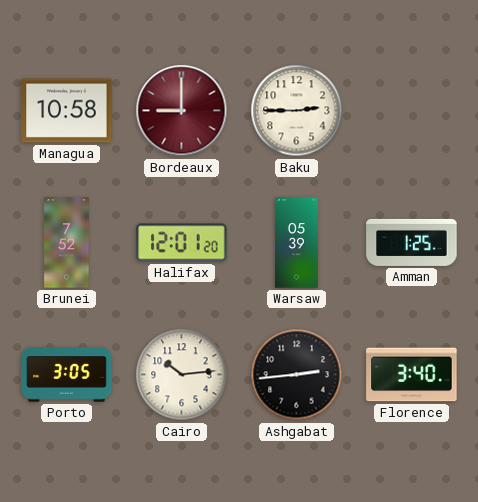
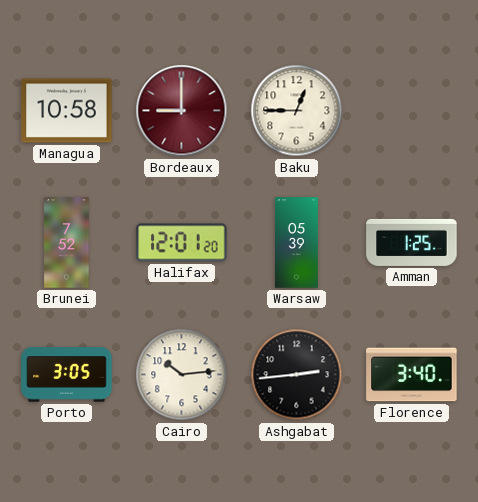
Baku: 2:45 -> 12:45
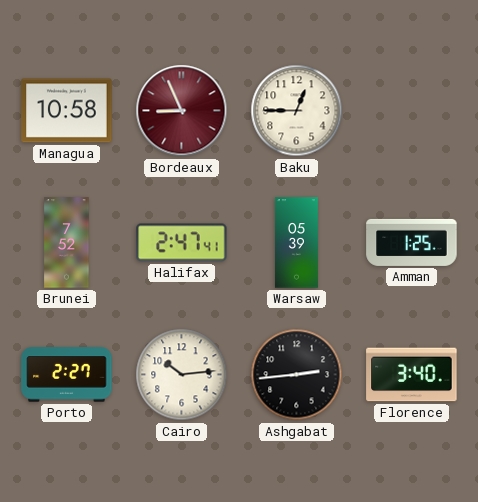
Bordeaux: 9:00 -> 8:56
Halifax: 12:01 -> 2:47
Porto: 3:05 -> 2:27
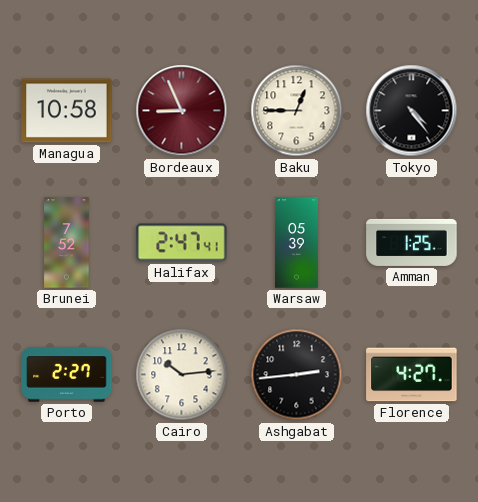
Tokyo: none -> 4:24
Florence: 3:40 -> 4:27
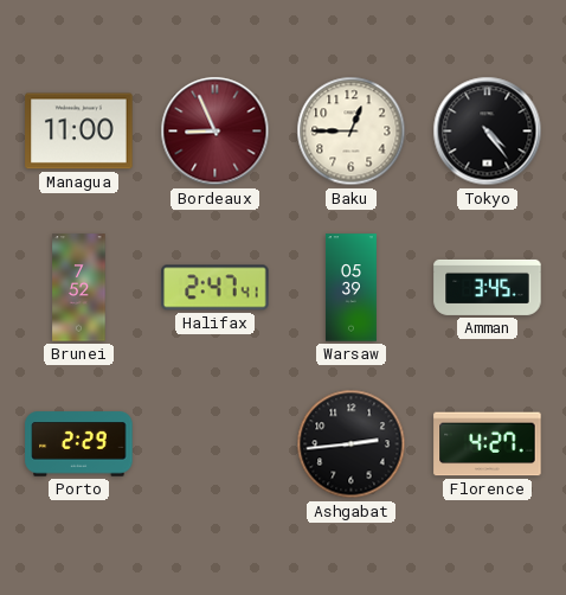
Managua: 10:58 -> 11:00
Amman: 1:25 -> 3:45
Porto: 2:27 -> 2:29
Cairo: 10:14 -> none
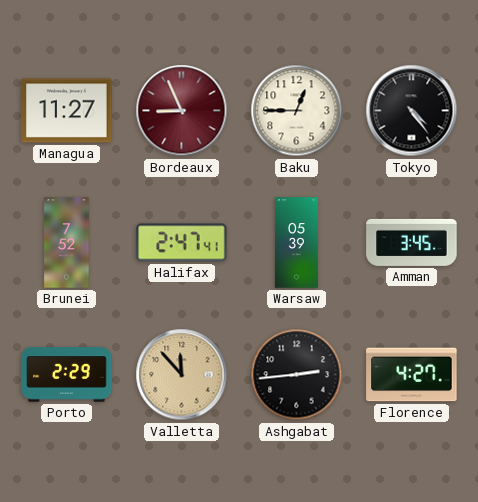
Managua: 11:00 -> 11:27
Valletta: none -> 11:53
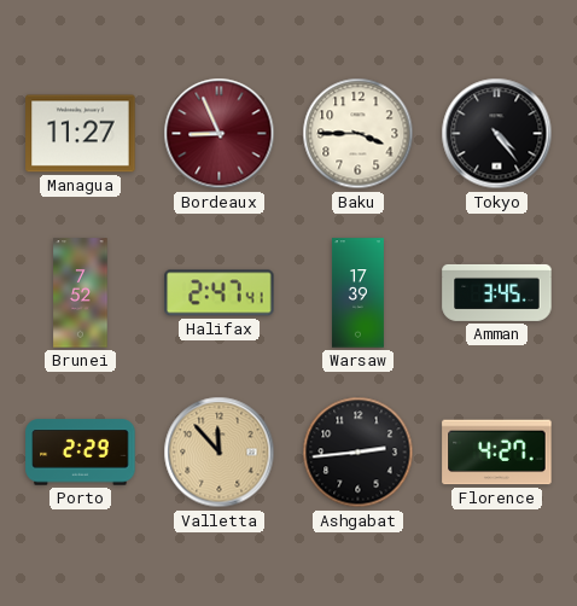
Baku: 12:45 -> 3:45
Warsaw: 05:39 -> 17:39
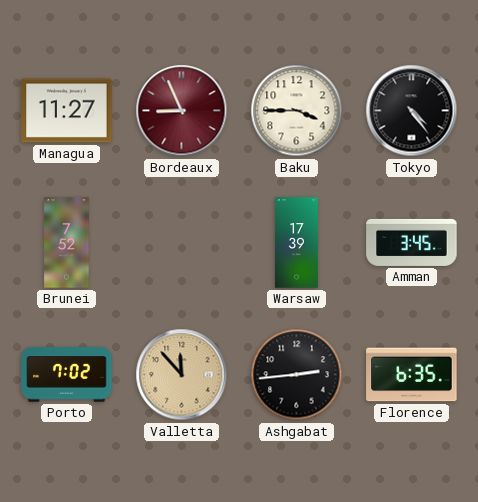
Halifax: 2:47 -> none
Porto: 2:29 -> 7:02
Florence: 4:27 -> 6:35
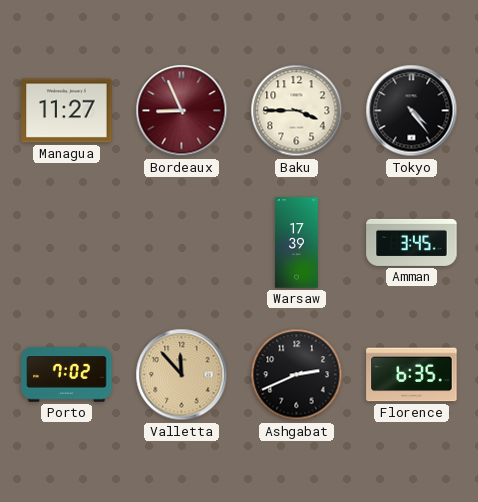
Brunei: 7:52 -> none
Ashgabat: 2:44 -> 2:41
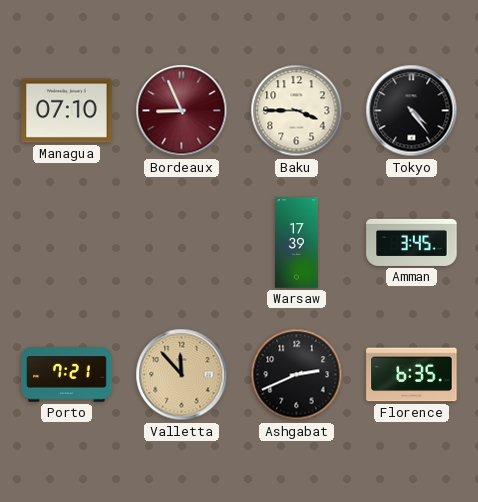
Managua: 11:27 -> 07:10
Porto: 7:02 -> 7:21
